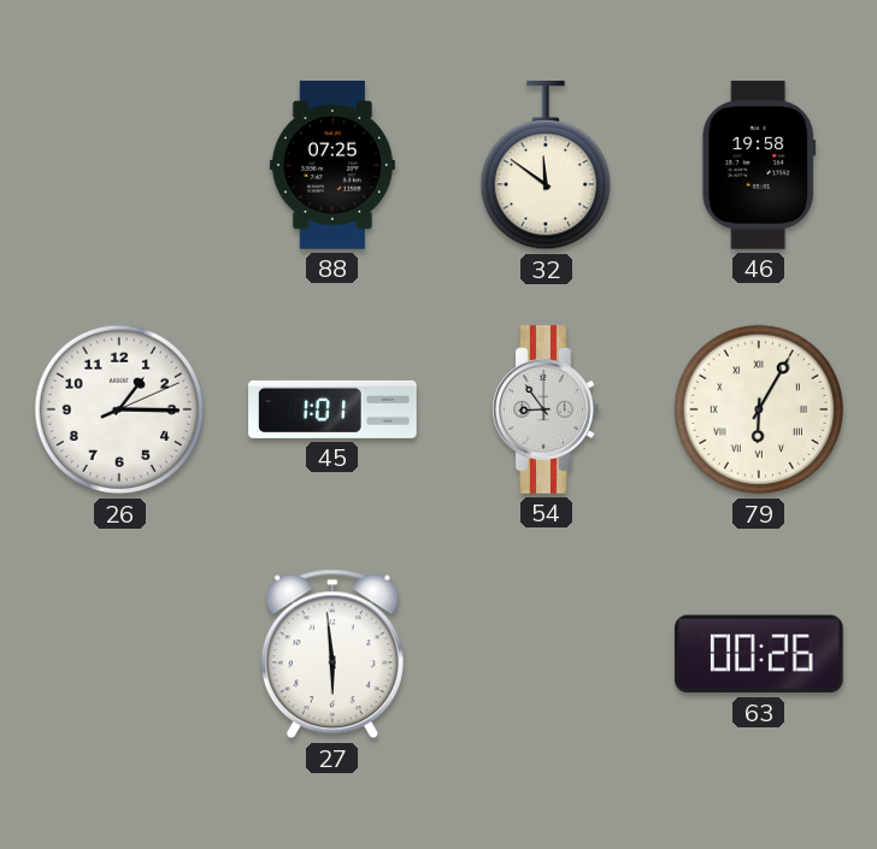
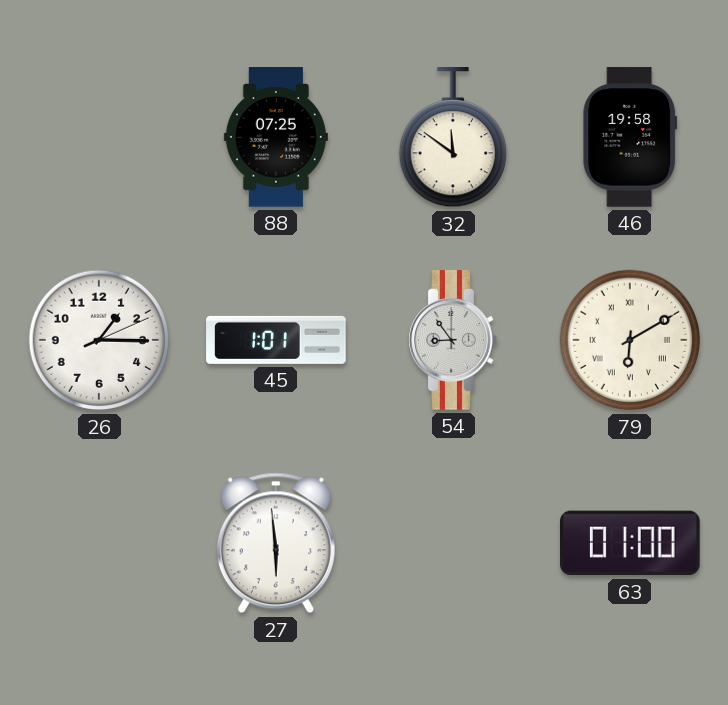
79: 6:05 -> 6:10
63: 00:26 -> 01:00
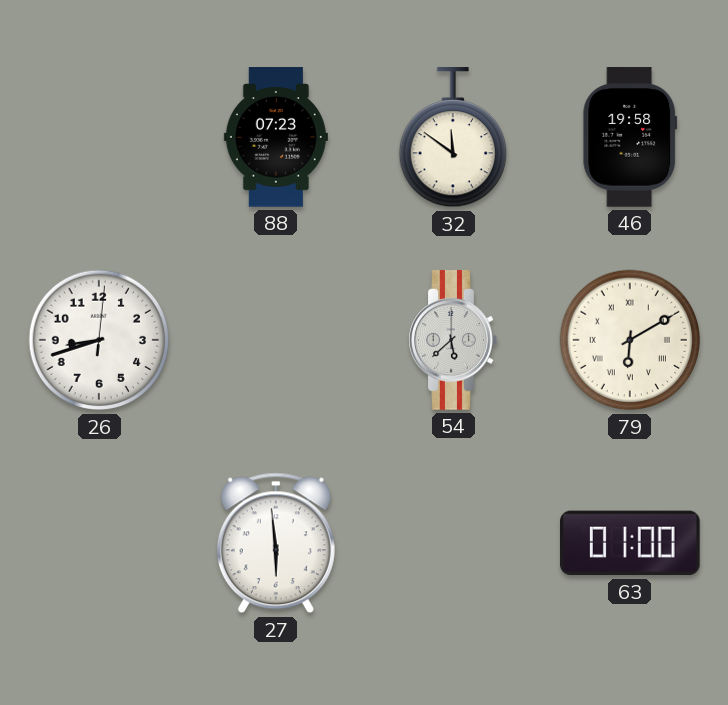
88: 07:25 -> 07:23
26: 1:15 -> 8:42
45: 1:01 -> none
54: 8:54 -> 5:38
